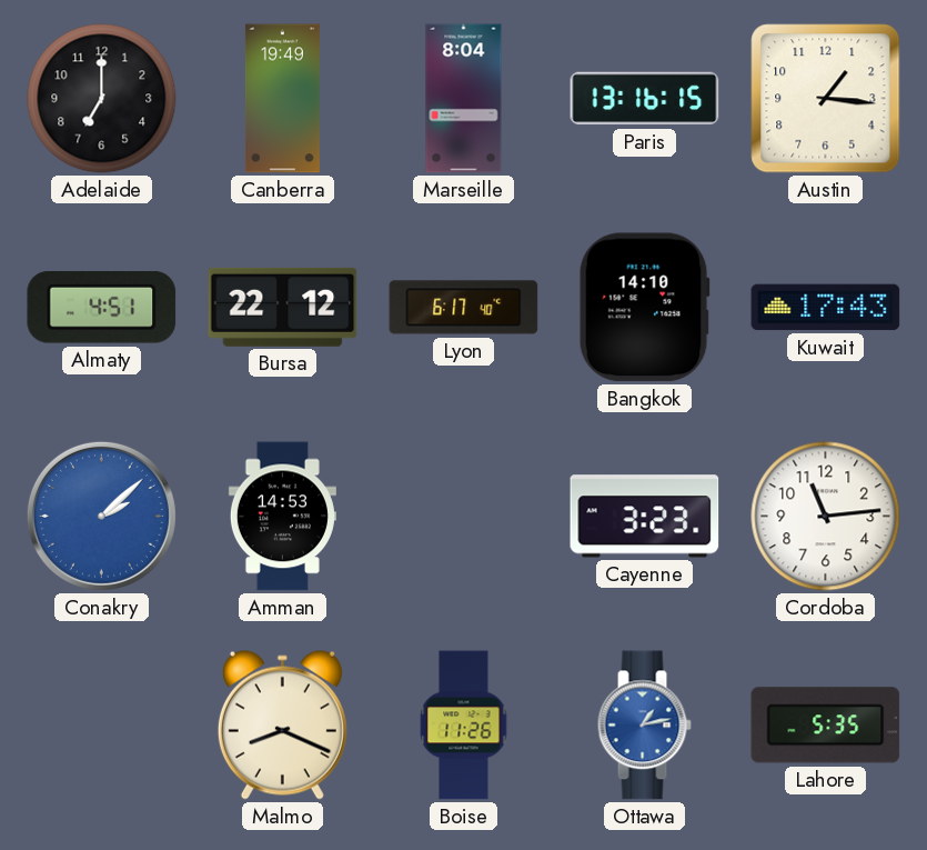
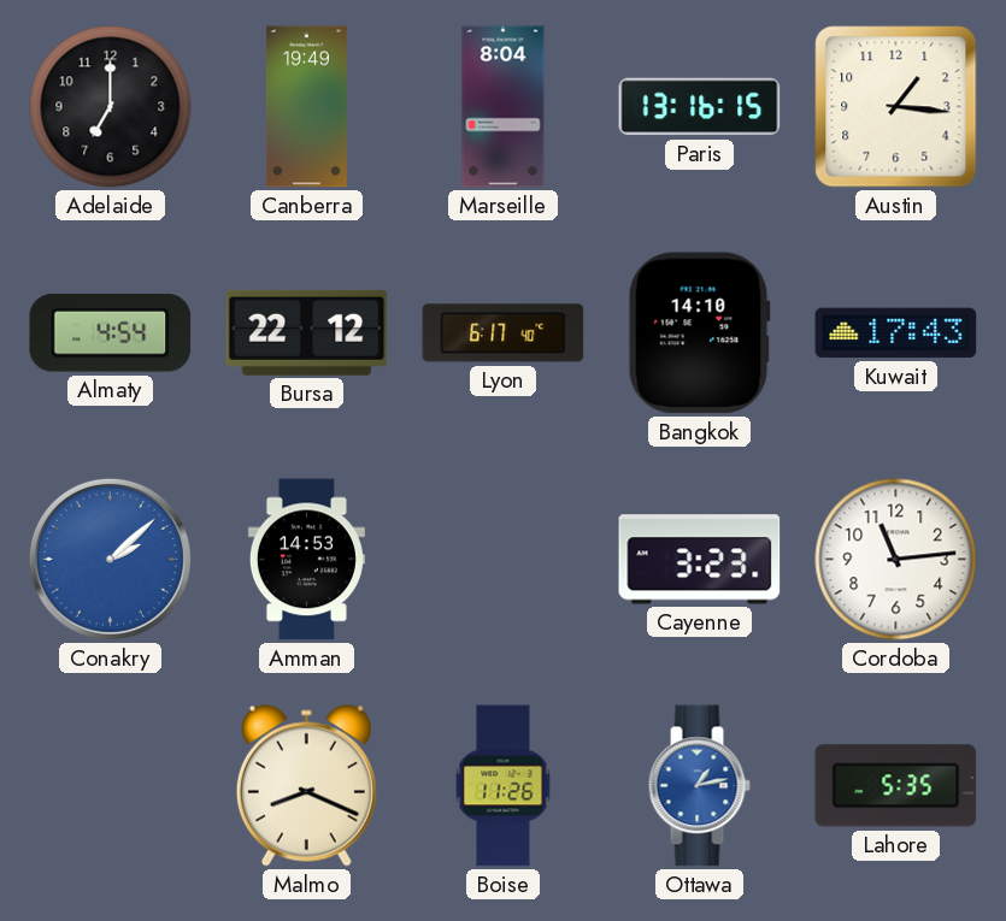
Almaty: 4:51 -> 4:54
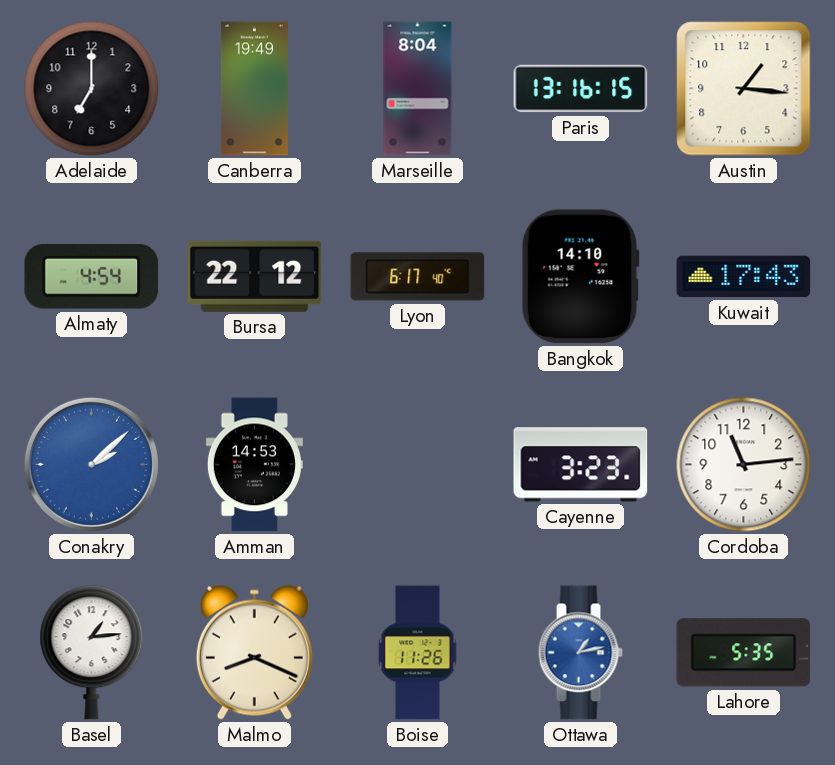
Basel: none -> 1:14
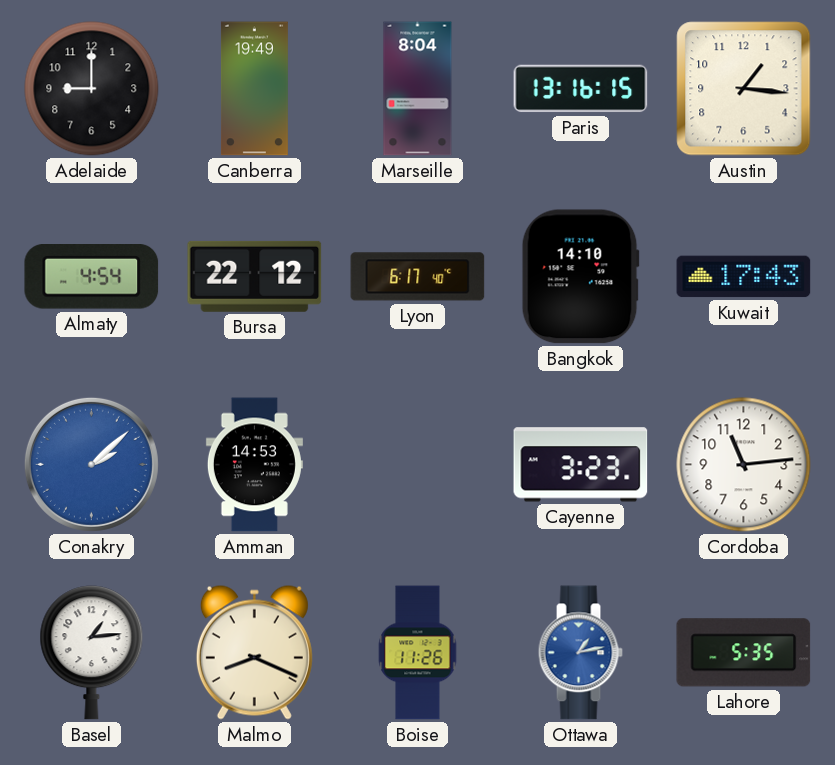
Adelaide: 7:00 -> 9:00
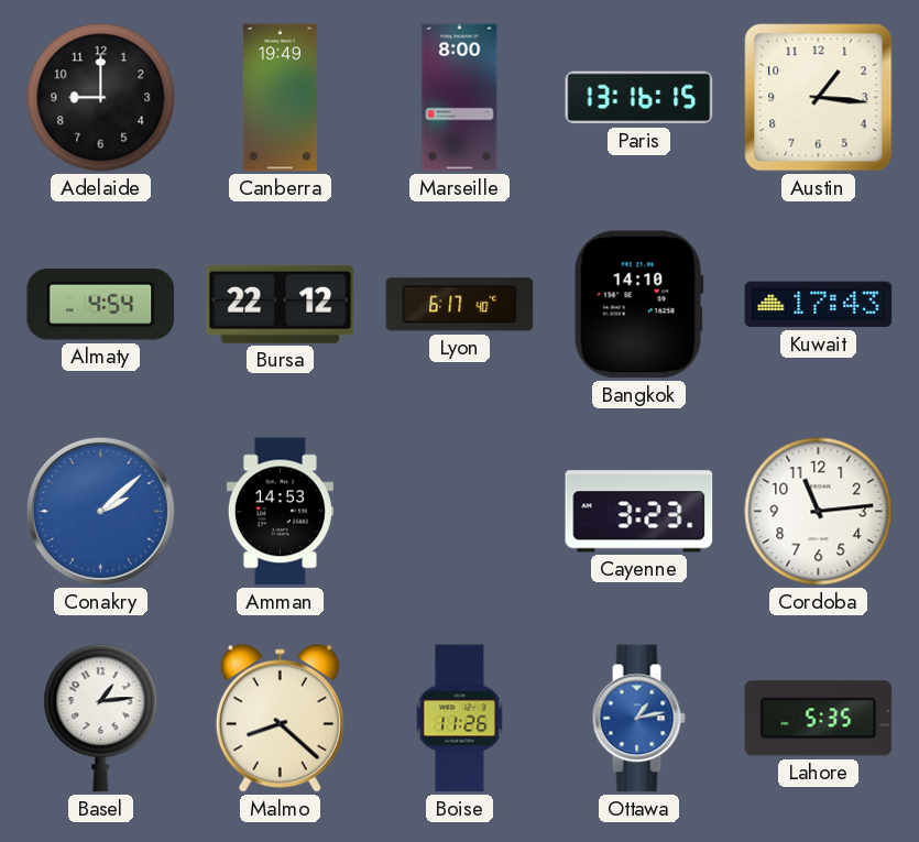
Marseille: 8:04 -> 8:00
Malmo: 8:19 -> 8:22
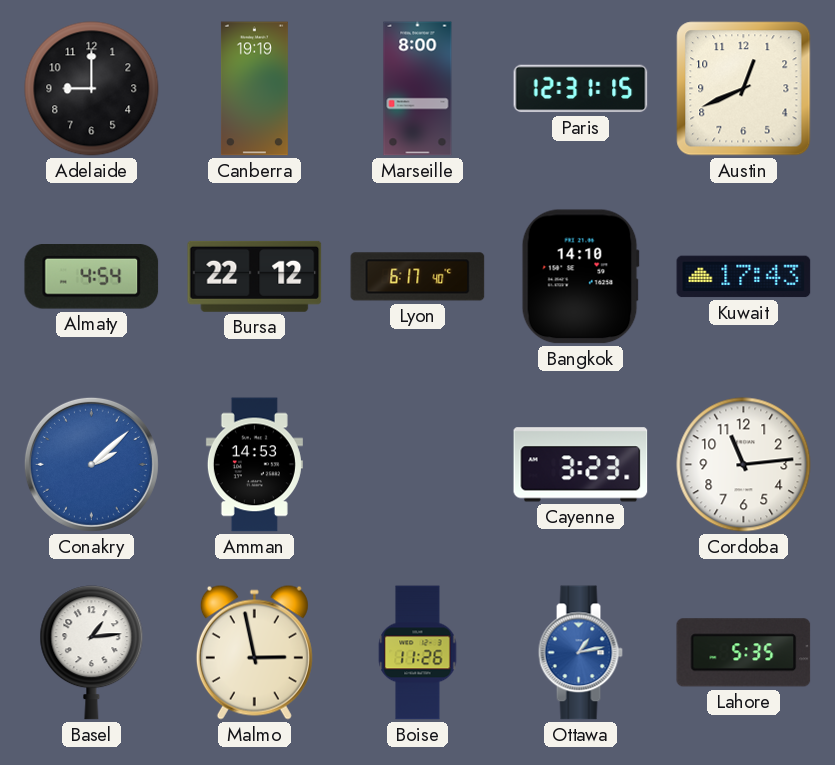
Canberra: 19:49 -> 19:19
Paris: 13:16 -> 12:31
Austin: 1:16 -> 12:41
Malmo: 8:22 -> 2:58
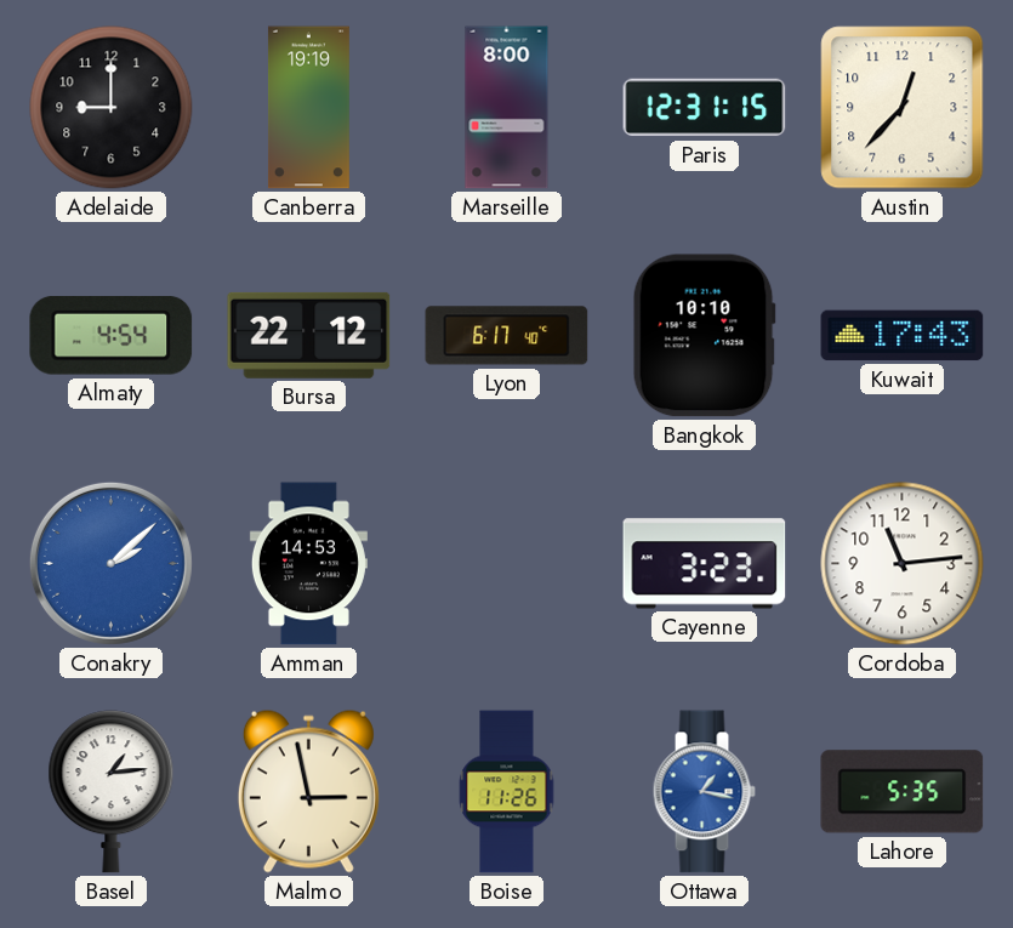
Austin: 12:41 -> 12:37
Bangkok: 14:10 -> 10:10
Ottawa: 1:13 -> 1:17
